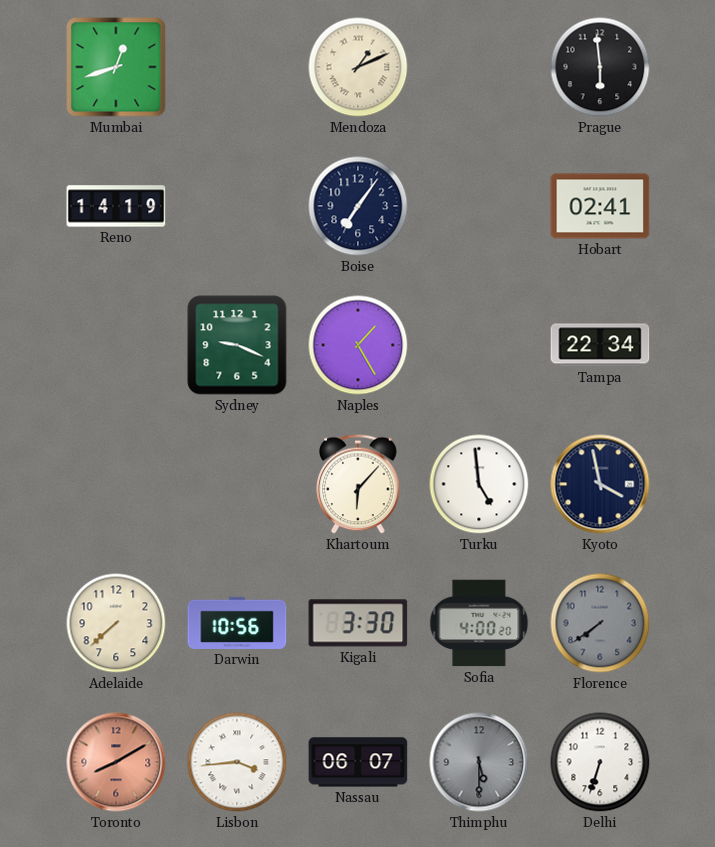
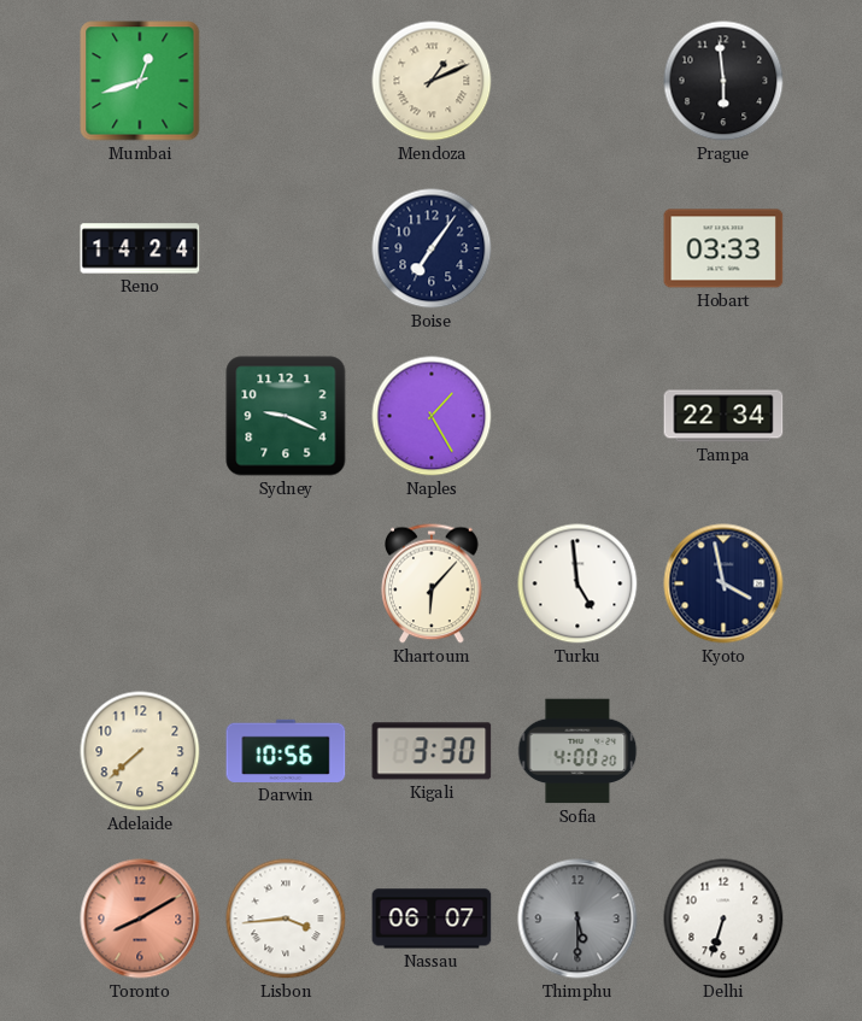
Reno: 14:19 -> 14:24
Hobart: 02:41 -> 03:33
Florence: 7:39 -> none
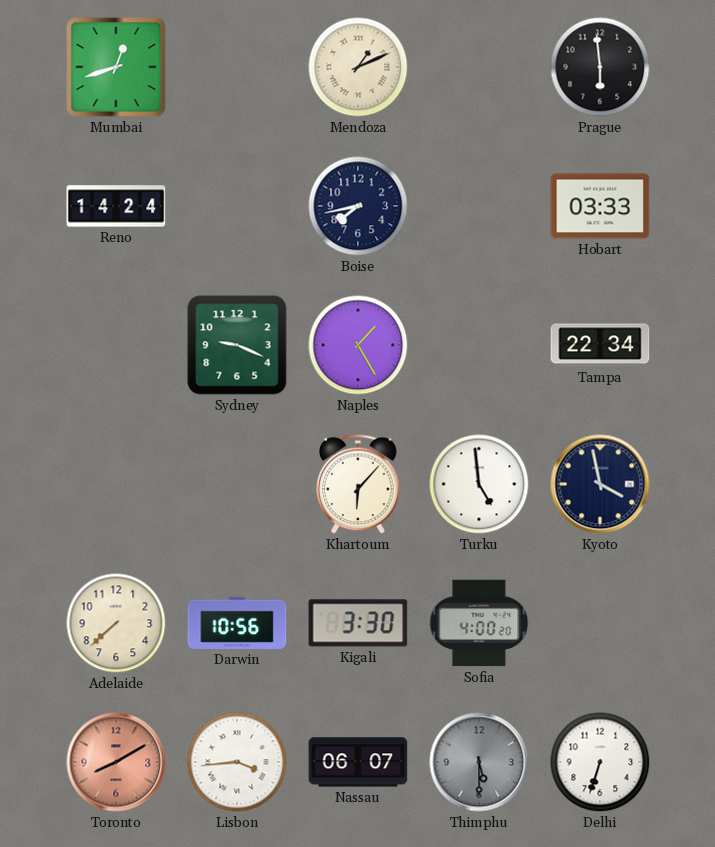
Boise: 7:06 -> 7:43
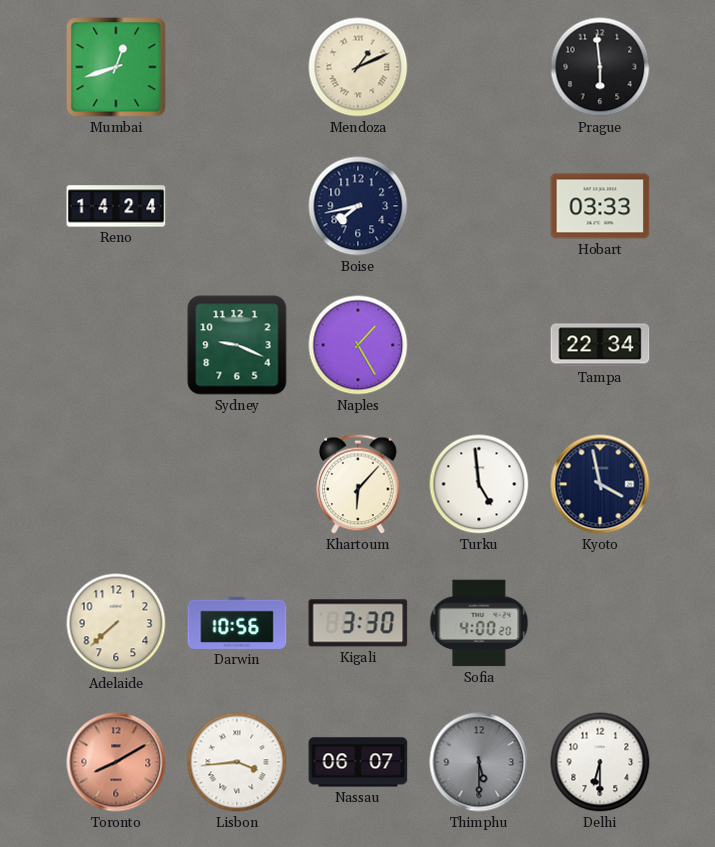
Delhi: 6:33 -> 6:30
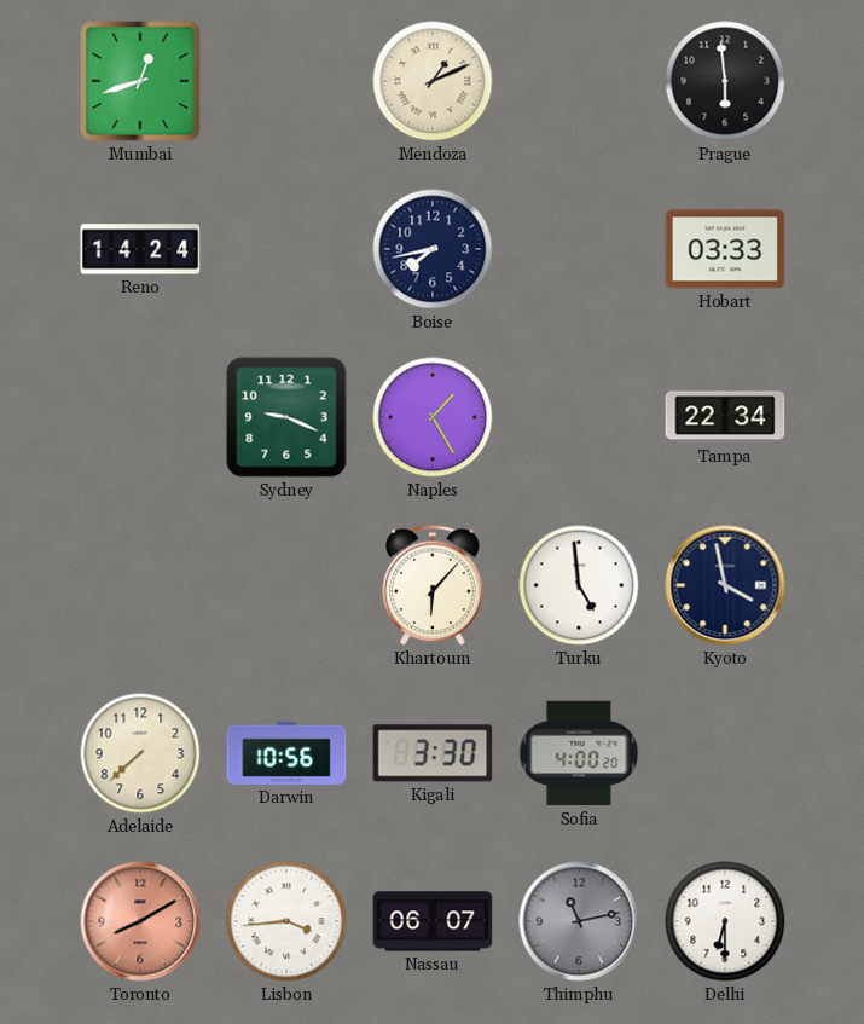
Thimphu: 5:30 -> 11:13
